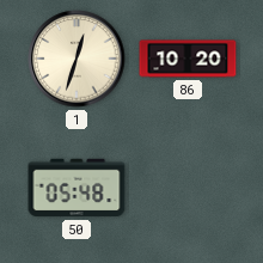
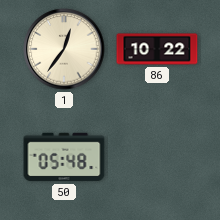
1: 12:33 -> 12:36
86: 10:20 -> 10:22
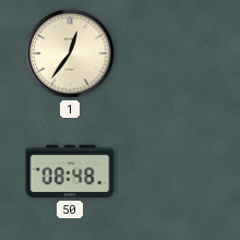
86: 10:22 -> none
50: 05:48 -> 08:48
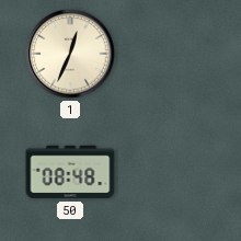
1: 12:36 -> 12:34
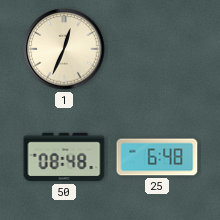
25: none -> 6:48
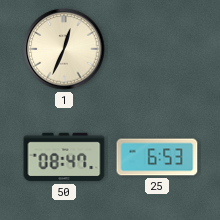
50: 08:48 -> 08:47
25: 6:48 -> 6:53
